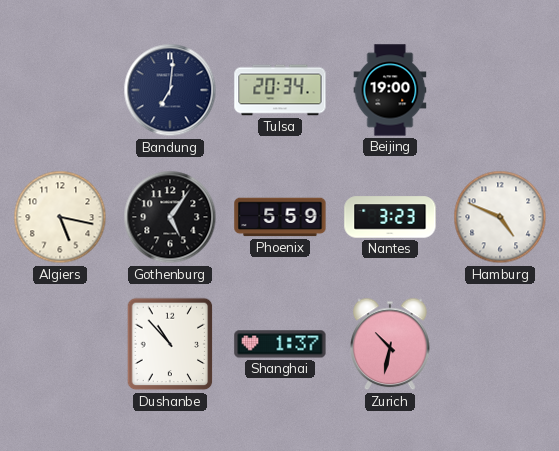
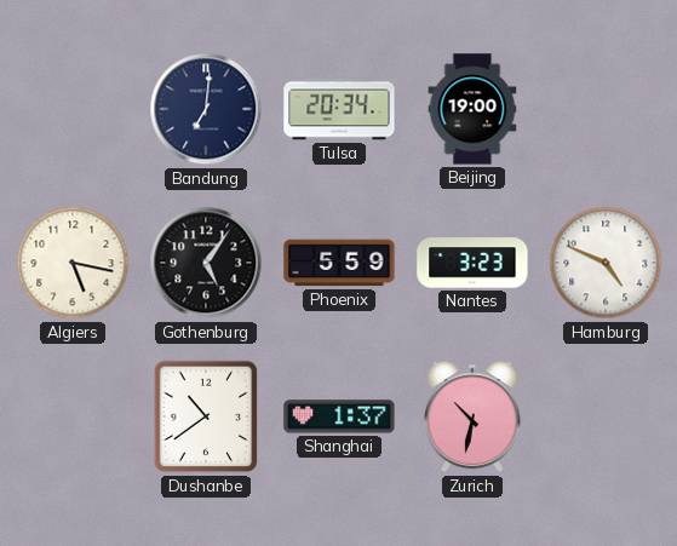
Dushanbe: 10:53 -> 10:39
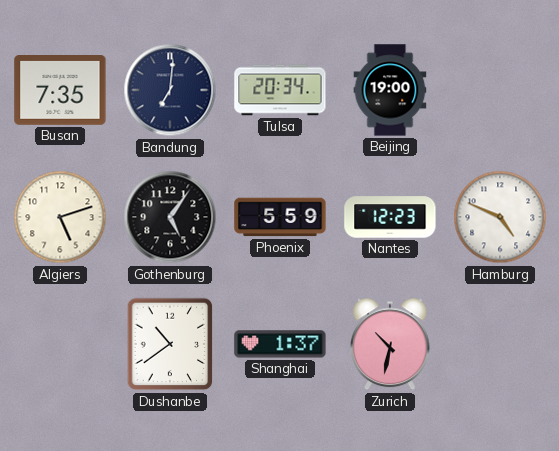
Busan: none -> 7:35
Algiers: 5:17 -> 5:12
Nantes: 3:23 -> 12:23
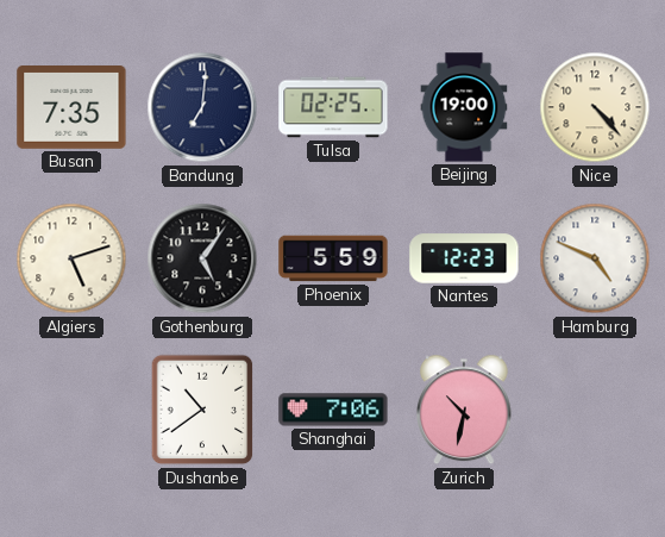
Tulsa: 20:34 -> 02:25
Nice: none -> 4:23
Shanghai: 1:37 -> 7:06
